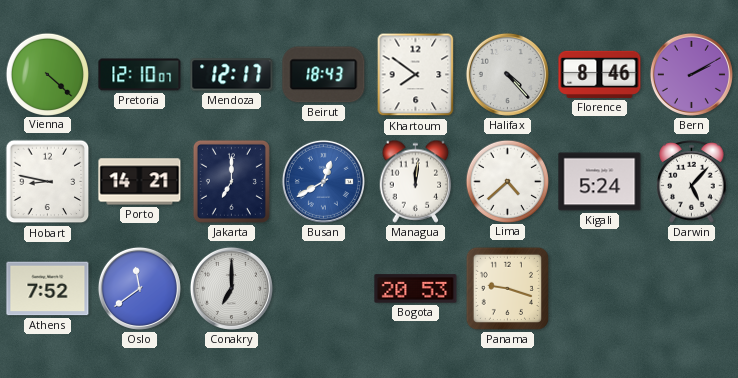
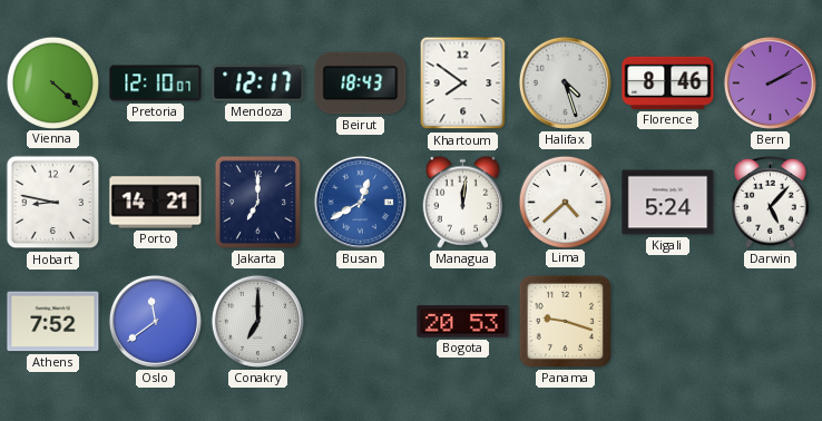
Halifax: 4:23 -> 4:27
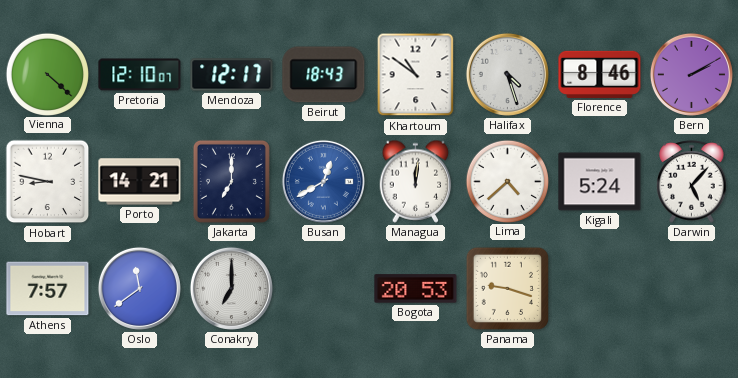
Khartoum: 7:51 -> 10:51
Athens: 7:52 -> 7:57
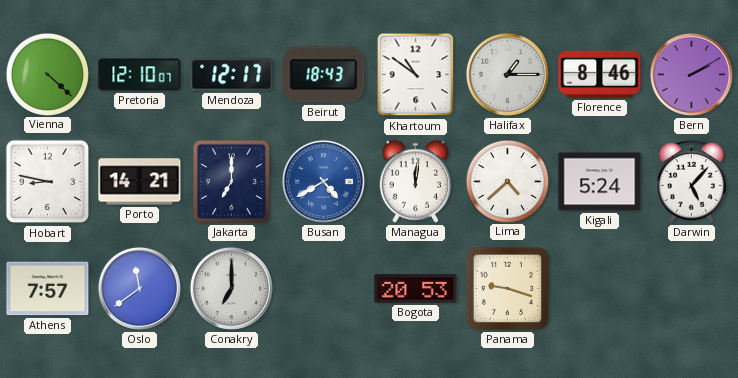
Halifax: 4:27 -> 1:15
Busan: 12:40 -> 4:40
